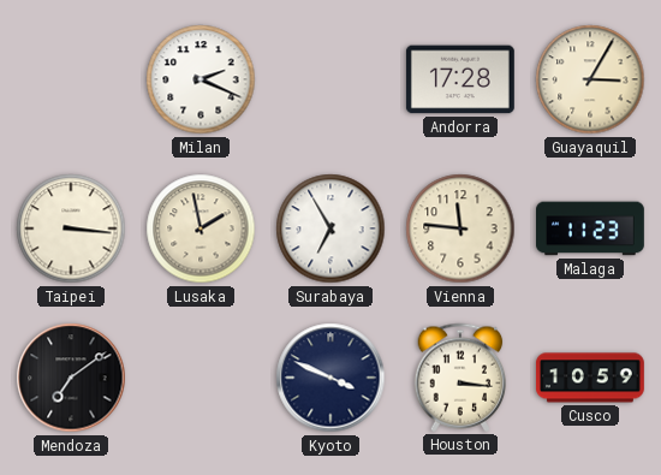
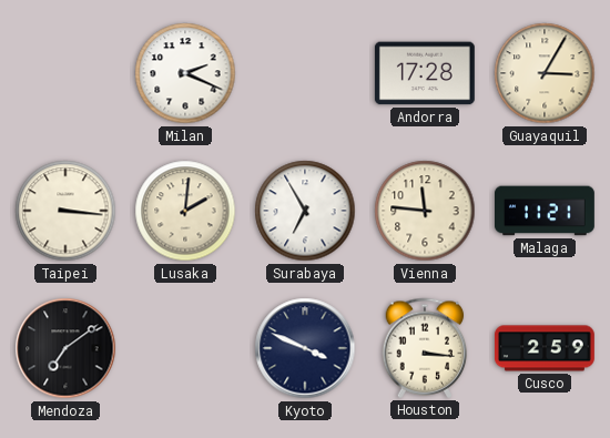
Lusaka: 1:58 -> 2:01
Malaga: 11:23 -> 11:21
Cusco: 10:59 -> 2:59
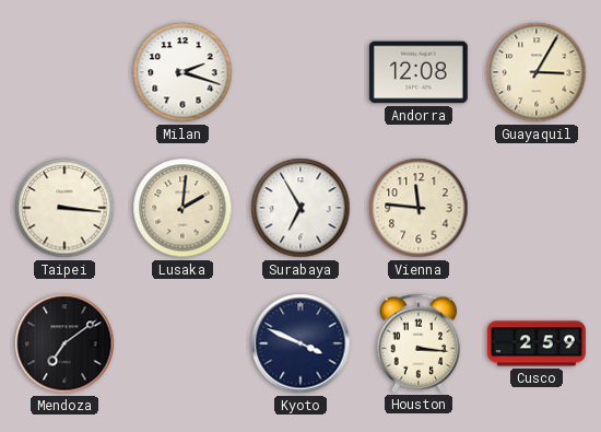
Milan: 2:19 -> 2:18
Andorra: 17:28 -> 12:08
Malaga: 11:21 -> none
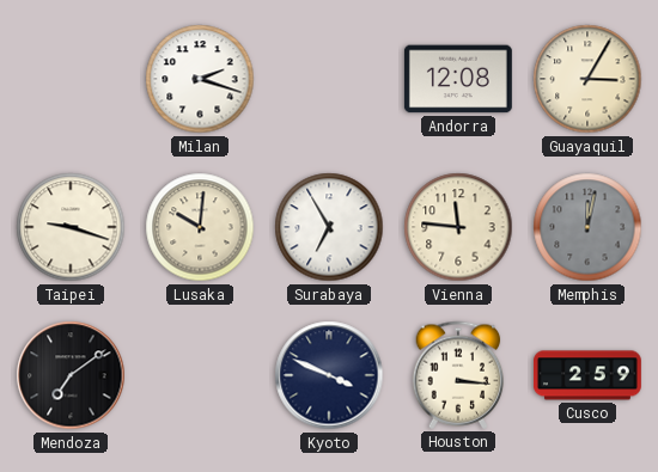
Taipei: 3:16 -> 9:18
Lusaka: 2:01 -> 10:01
Memphis: none -> 12:02
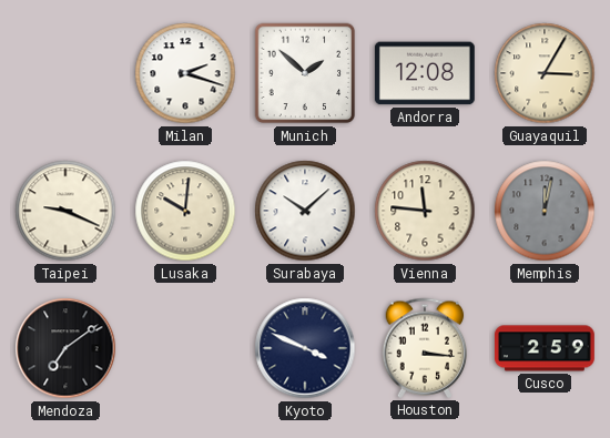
Munich: none -> 1:52
Taipei: 9:18 -> 9:19
Surabaya: 6:55 -> 10:08
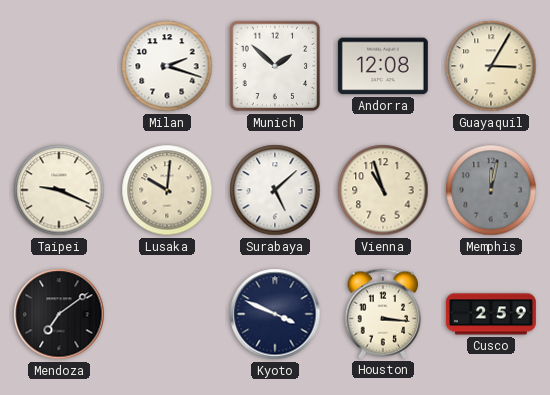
Surabaya: 10:08 -> 5:08
Vienna: 11:46 -> 10:57
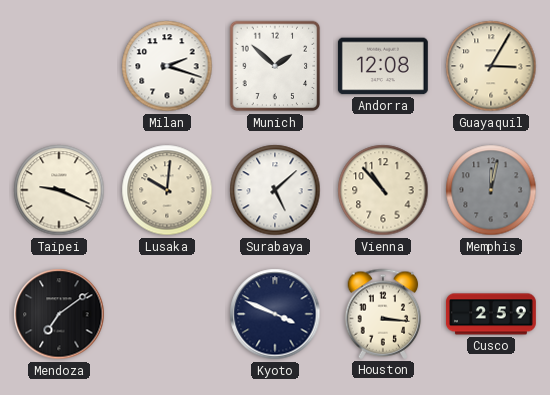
Vienna: 10:57 -> 10:53
